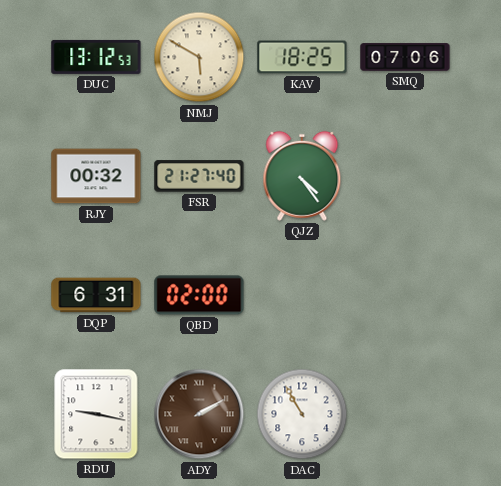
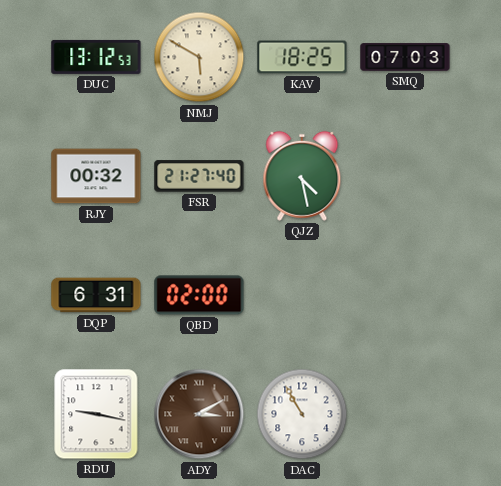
SMQ: 07:06 -> 07:03
QJZ: 4:24 -> 4:28
ADY: 2:10 -> 3:10
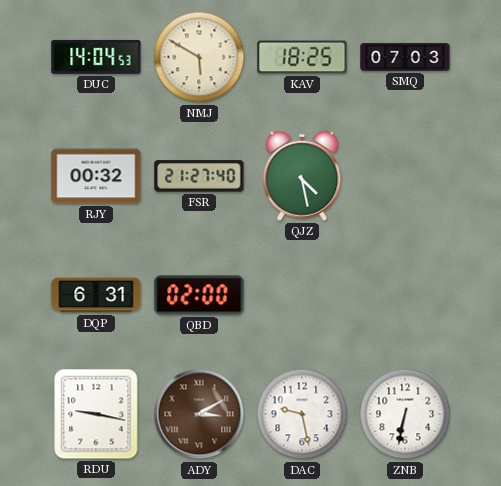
DUC: 13:12 -> 14:04
DAC: 10:55 -> 9:28
ZNB: none -> 6:32
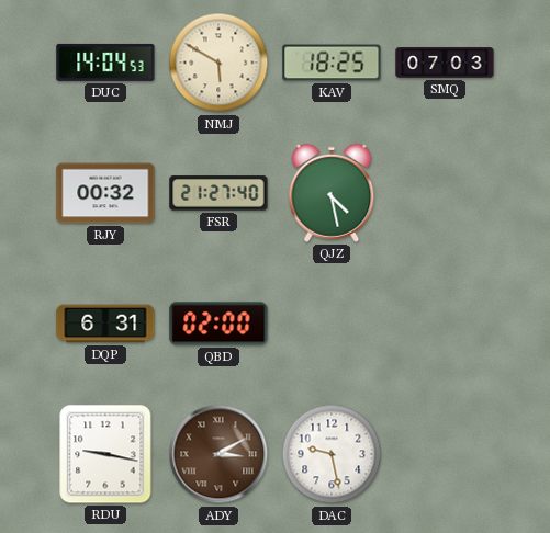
ZNB: 6:32 -> none
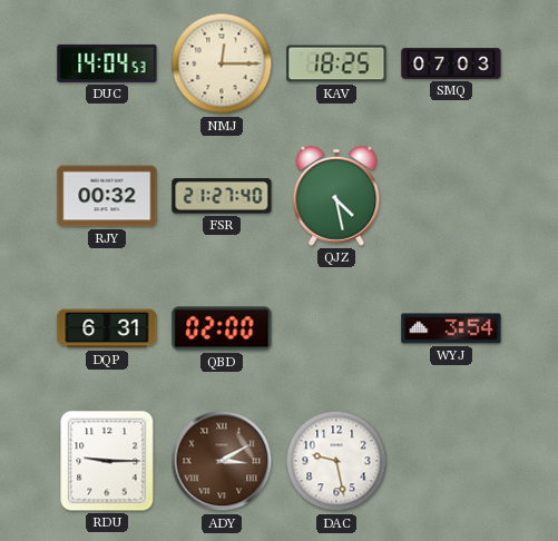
NMJ: 5:50 -> 12:15
WYJ: none -> 3:54
RDU: 9:17 -> 9:15
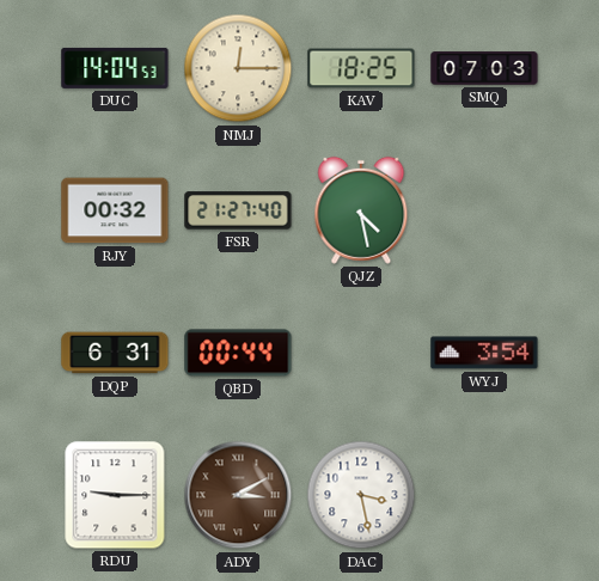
QBD: 02:00 -> 00:44
DAC: 9:28 -> 3:28
